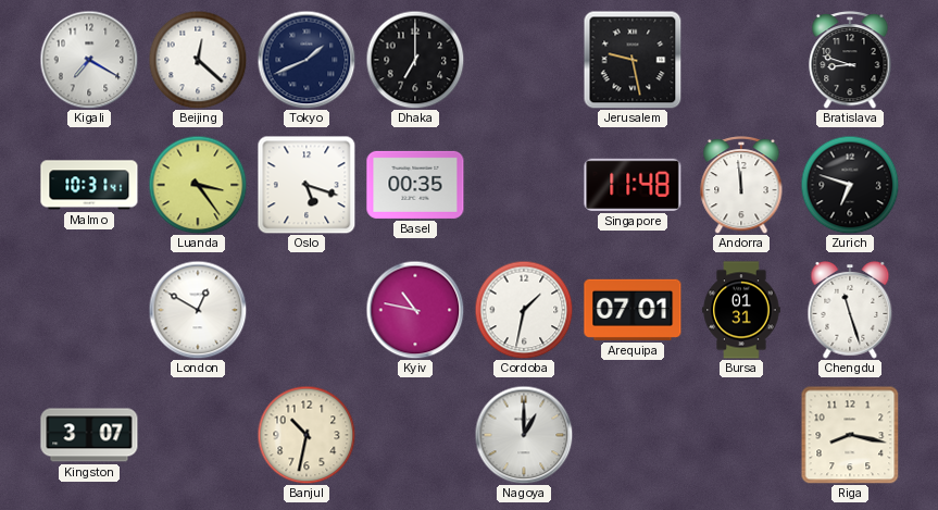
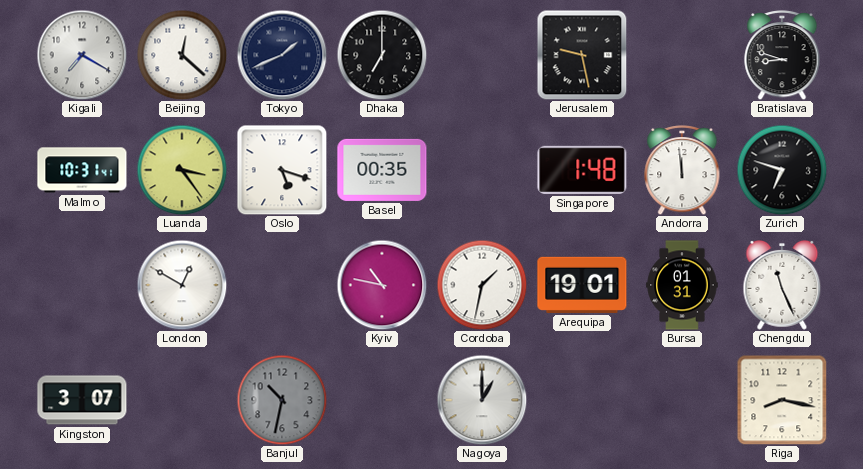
Singapore: 11:48 -> 1:48
Arequipa: 07:01 -> 19:01
Chengdu: 11:27 -> 11:26
Banjul dial: cream -> grey
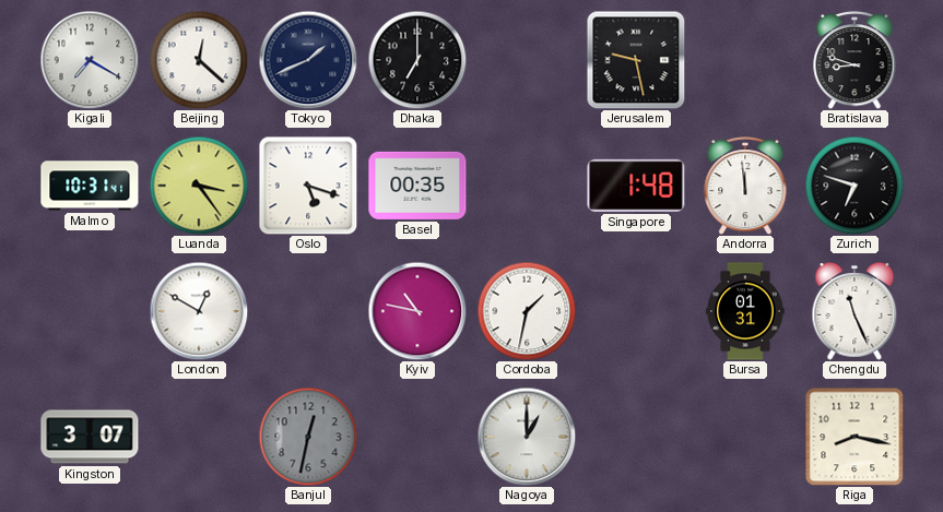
Arequipa: 19:01 -> none
Banjul: 10:32 -> 12:32
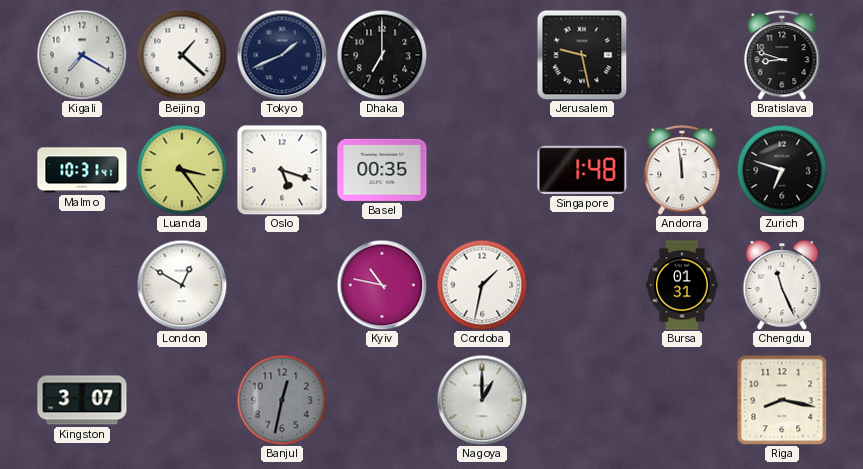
Beijing: 12:22 -> 1:22
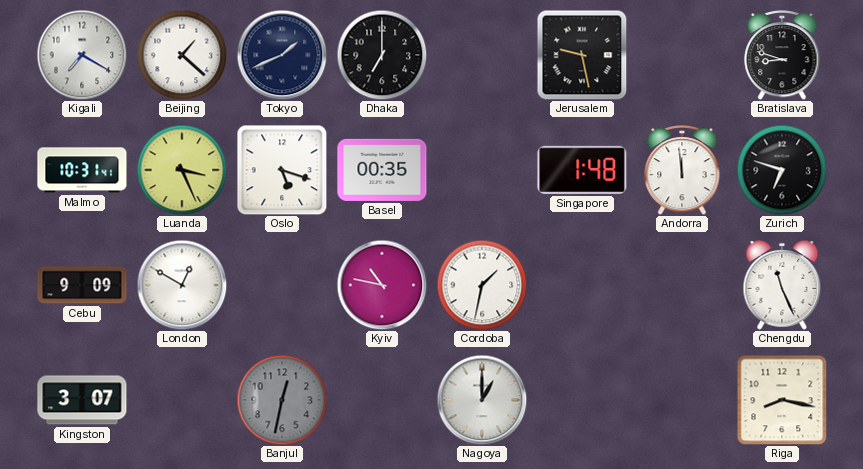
Luanda: 3:24 -> 3:26
Cebu: none -> 9:09
Bursa: 01:31 -> none
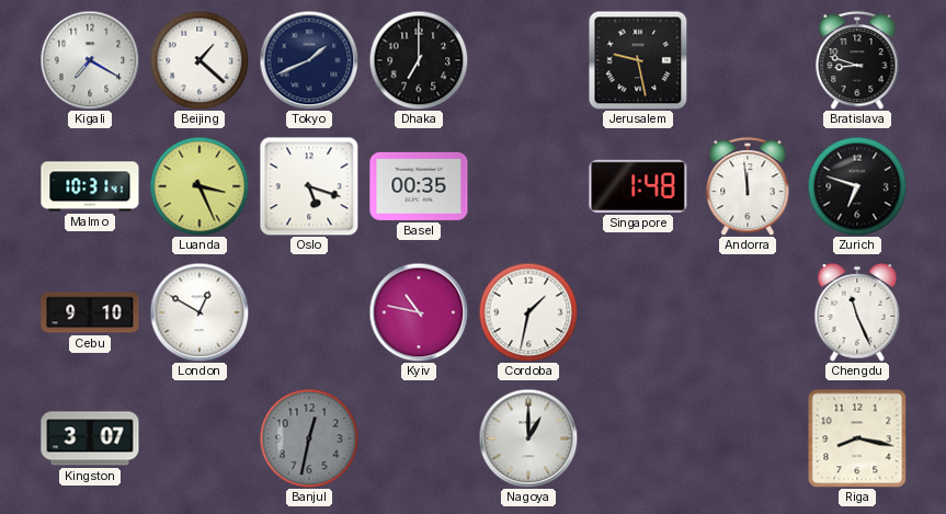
Cebu: 9:09 -> 9:10
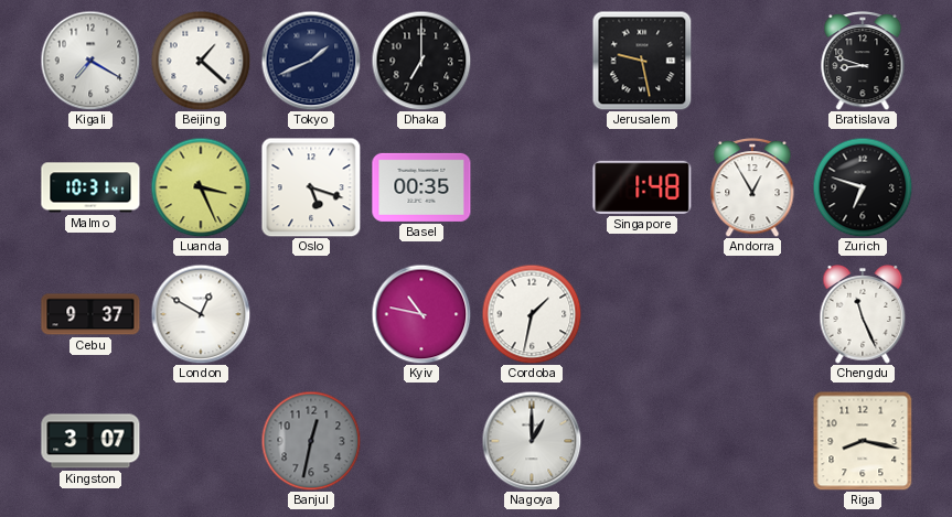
Andorra: 11:59 -> 12:55
Cebu: 9:10 -> 9:37
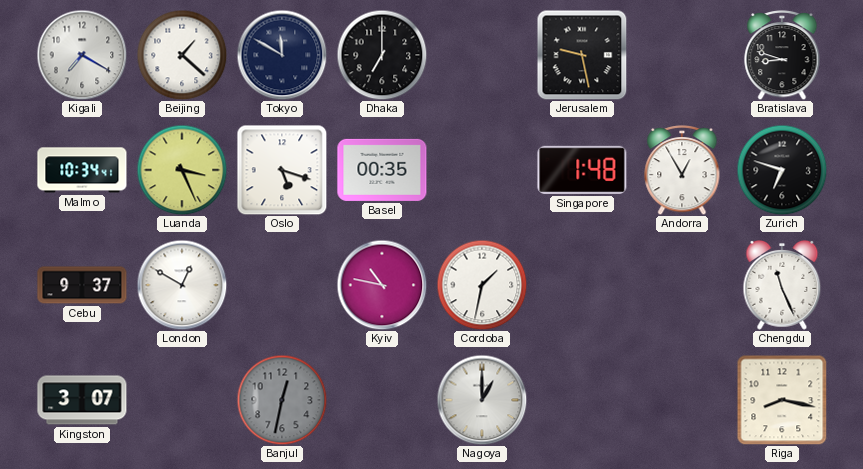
Tokyo: 1:41 -> 11:50
Malmo: 10:31 -> 10:34
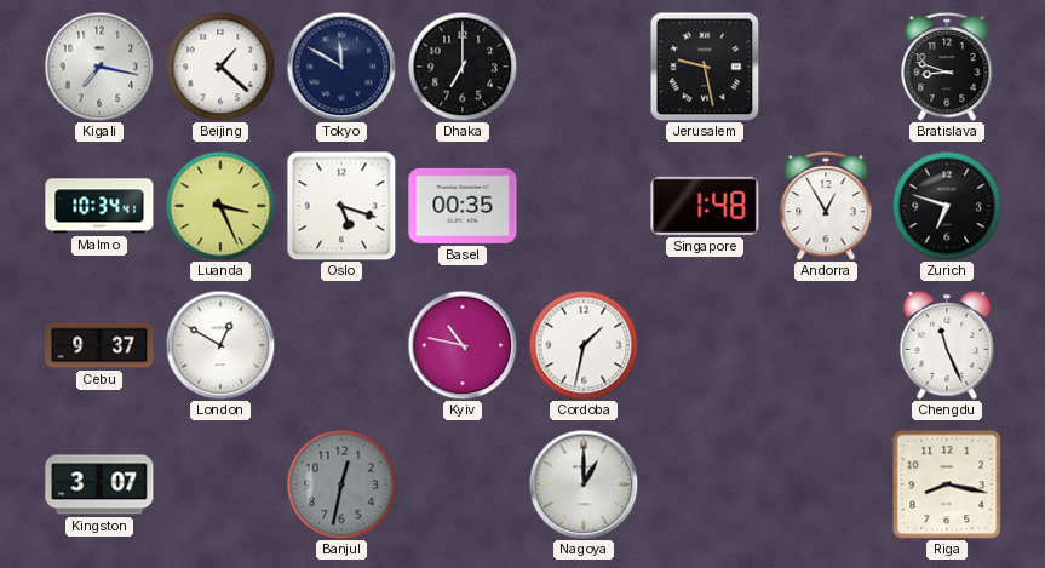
Kigali: 7:20 -> 7:17
